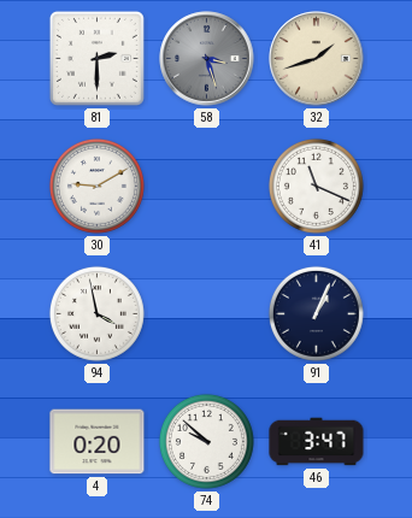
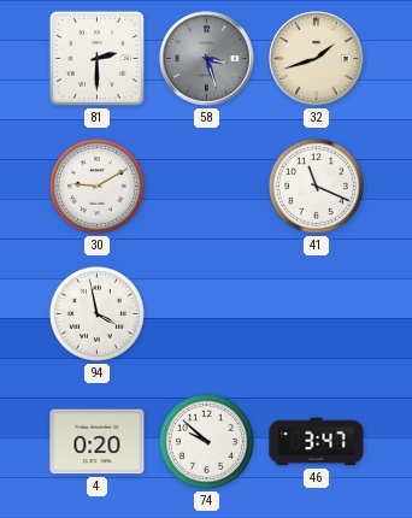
91: 1:04 -> none
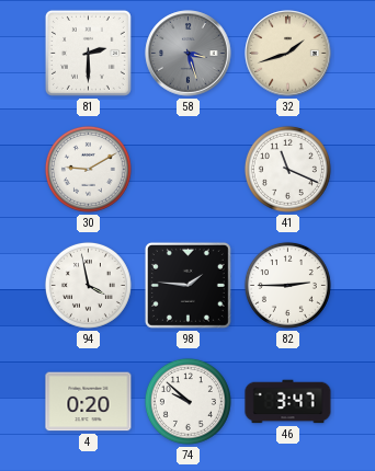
98: none -> 1:46
82: none -> 2:45
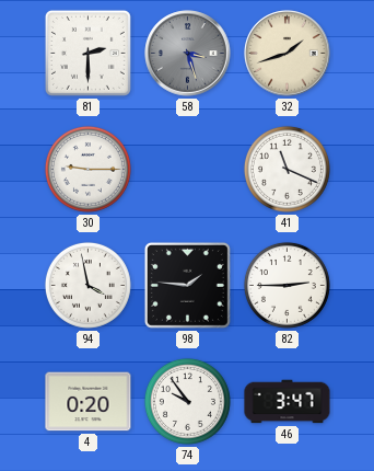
30: 9:10 -> 9:15
74: 9:52 -> 9:54
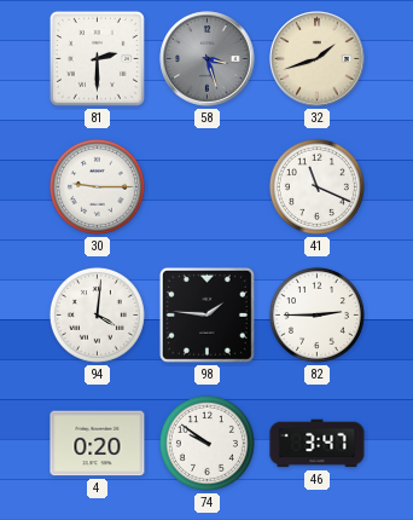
94: 3:58 -> 4:01
74: 9:54 -> 9:51
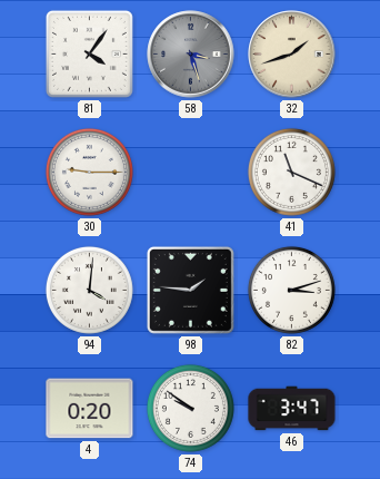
81: 2:30 -> 4:06
82: 2:45 -> 3:12
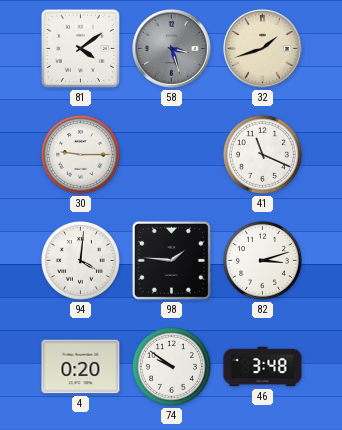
81: 4:06 -> 4:09
46: 3:47 -> 3:48
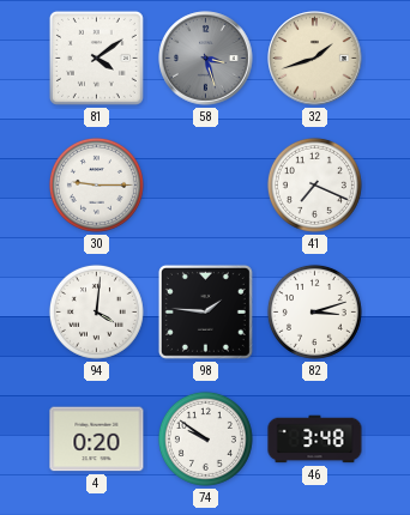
41: 11:19 -> 7:19
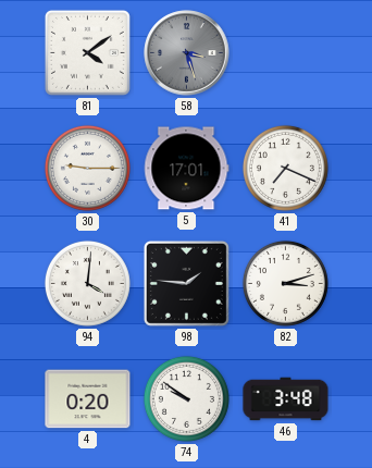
32: 1:42 -> none
5: none -> 17:01
